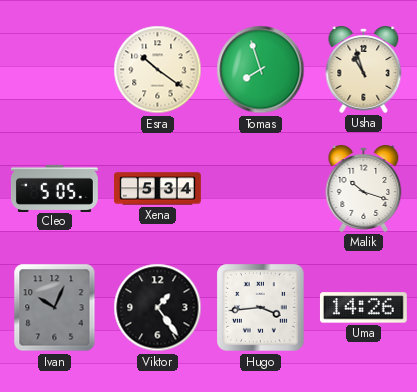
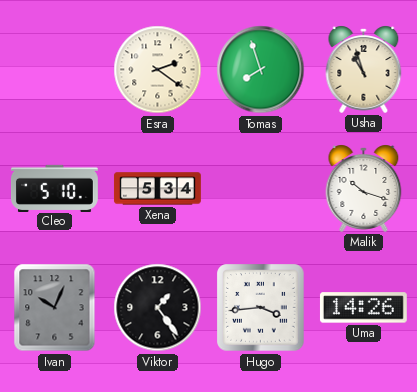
Esra: 10:21 -> 2:21
Cleo: 5:05 -> 5:10
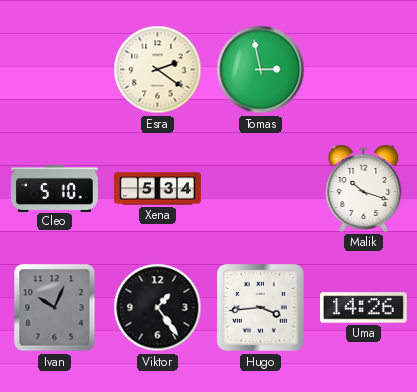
Tomas: 7:57 -> 2:58
Usha: 10:57 -> none
